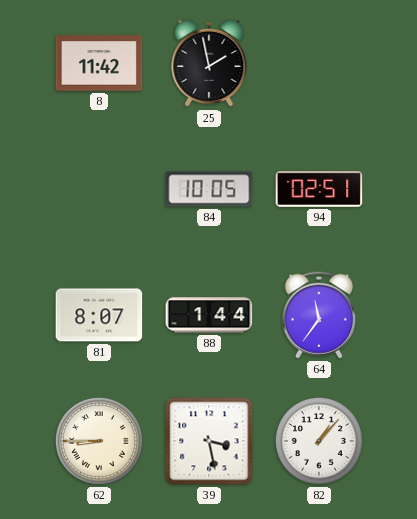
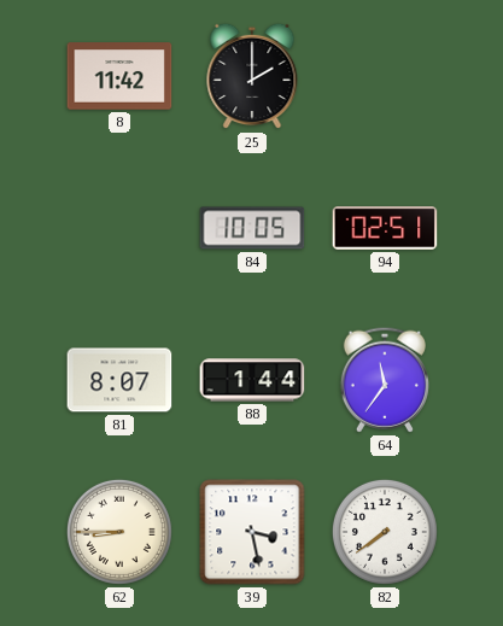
25: 1:58 -> 2:00
82: 1:07 -> 7:39
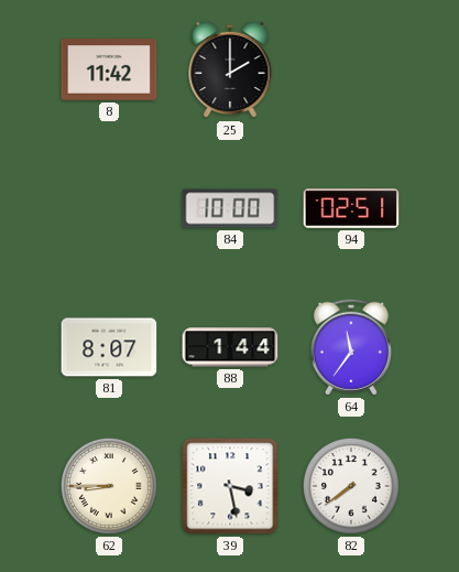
84: 10:05 -> 10:00
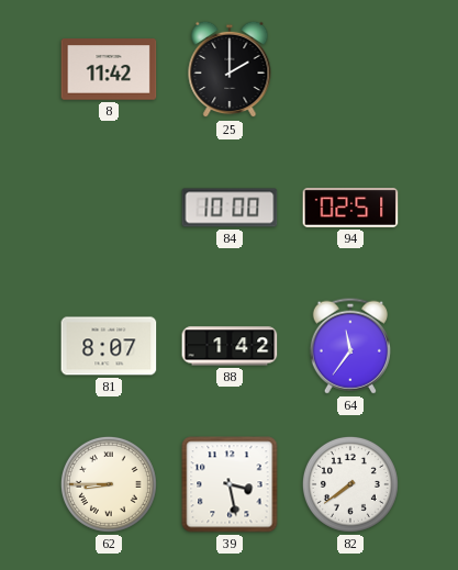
88: 1:44 -> 1:42
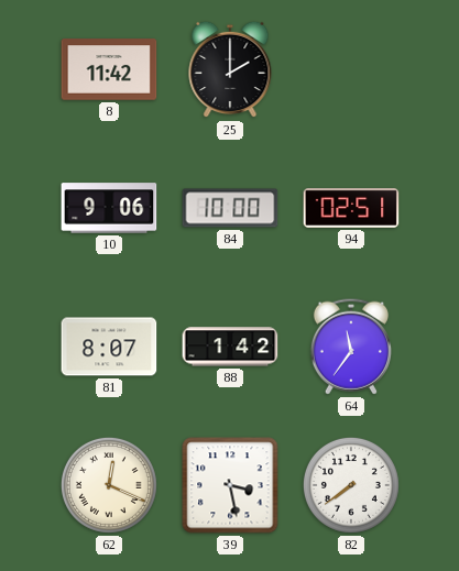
10: none -> 9:06
62: 8:45 -> 12:19
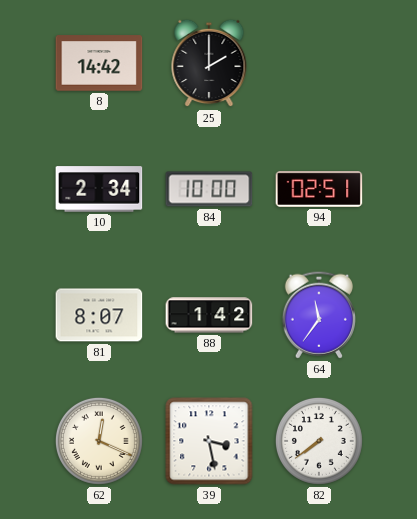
8: 11:42 -> 14:42
10: 9:06 -> 2:34
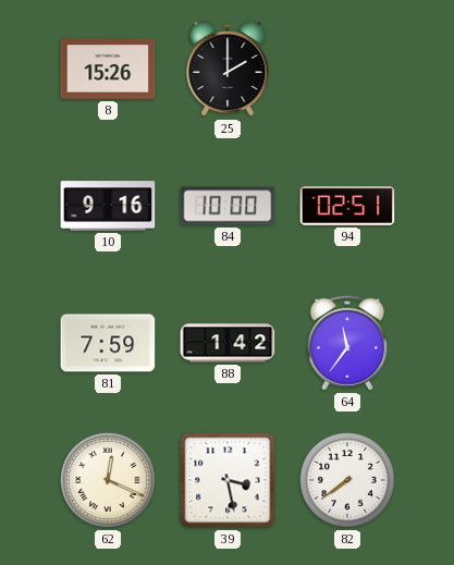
8: 14:42 -> 15:26
10: 2:34 -> 9:16
81: 8:07 -> 7:59
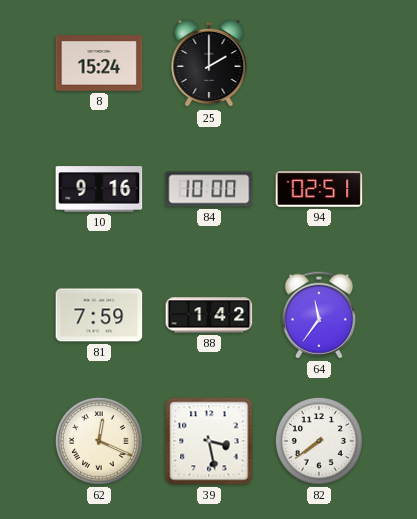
8: 15:26 -> 15:24
